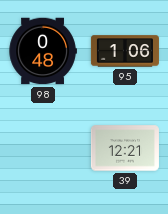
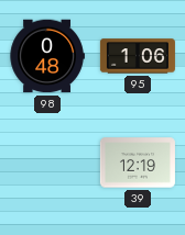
39: 12:21 -> 12:19
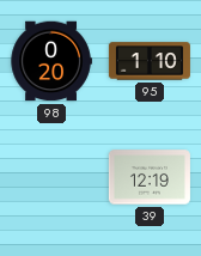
98: 0:48 -> 0:20
95: 1:06 -> 1:10
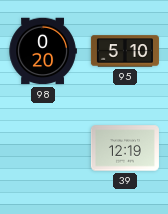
95: 1:10 -> 5:10
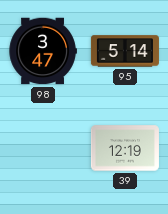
98: 0:20 -> 3:47
95: 5:10 -> 5:14
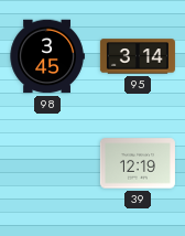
98: 3:47 -> 3:45
95: 5:14 -> 3:14
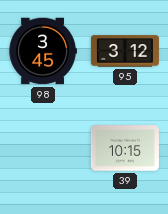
95: 3:14 -> 3:12
39: 12:19 -> 10:15
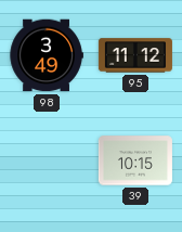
98: 3:45 -> 3:49
95: 3:12 -> 11:12
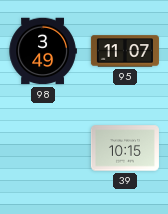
95: 11:12 -> 11:07
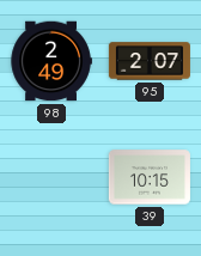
98: 3:49 -> 2:49
95: 11:07 -> 2:07
